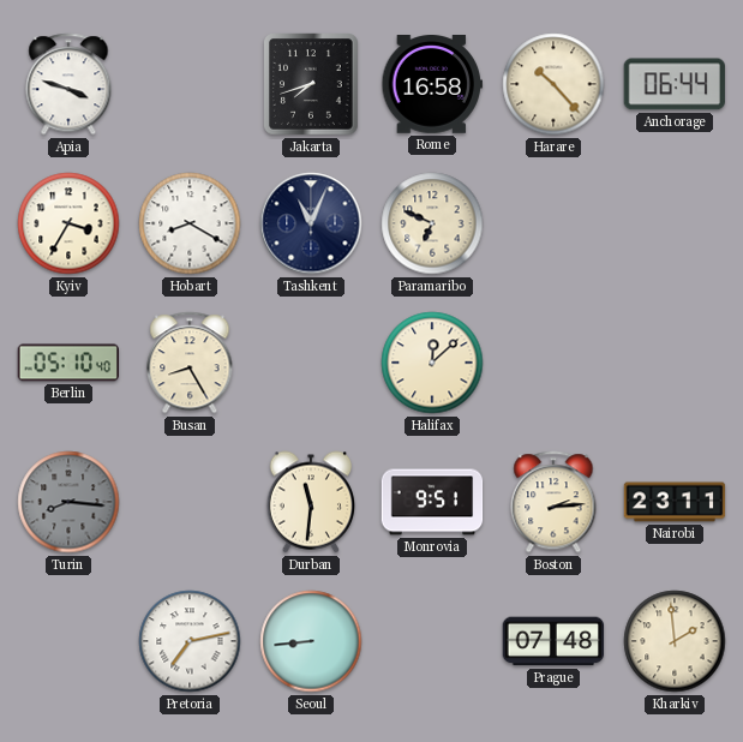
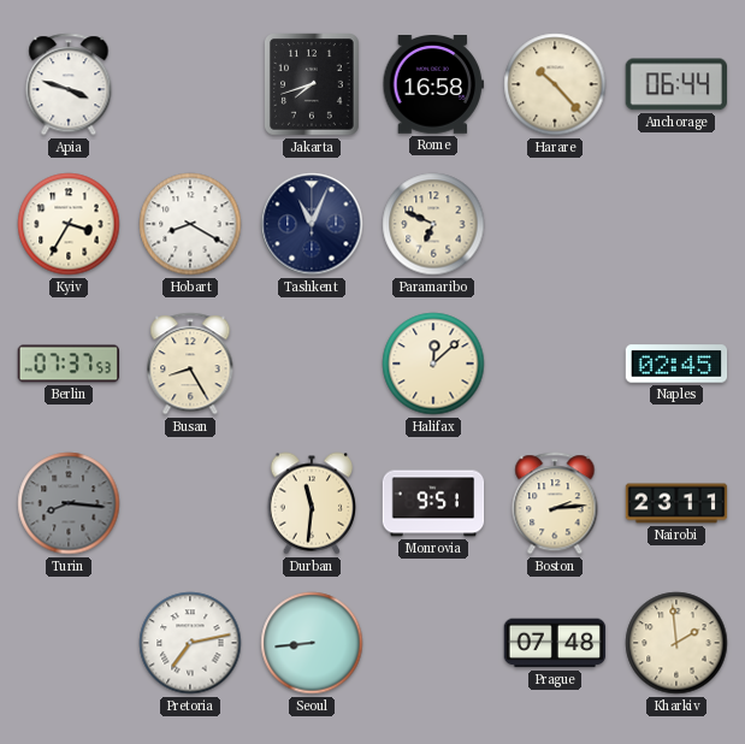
Berlin: 05:10 -> 07:37
Naples: none -> 02:45
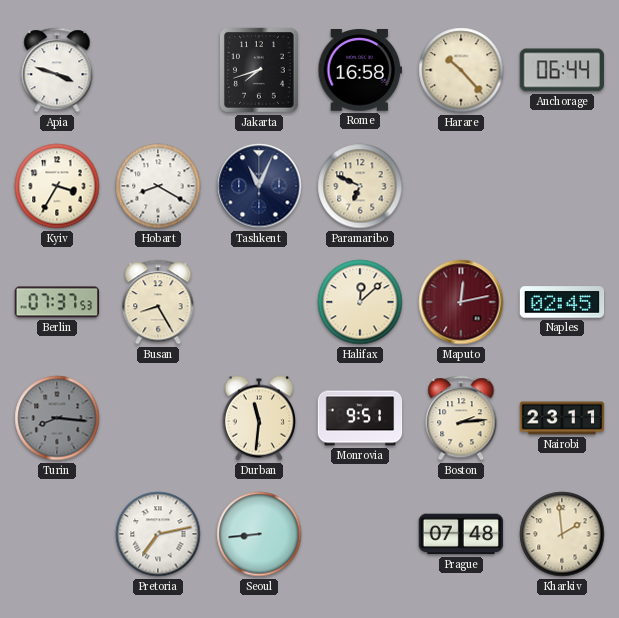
Maputo: none -> 12:13
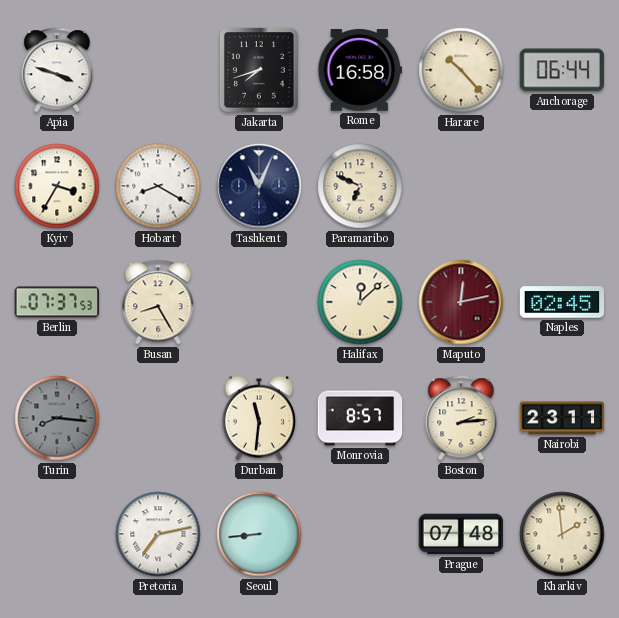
Monrovia: 9:51 -> 8:57
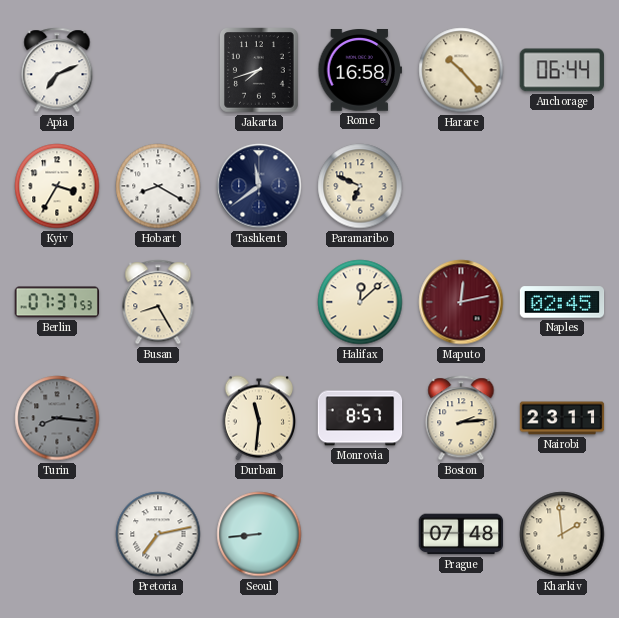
Apia: 3:48 -> 7:11
Tashkent: 11:04 -> 11:39
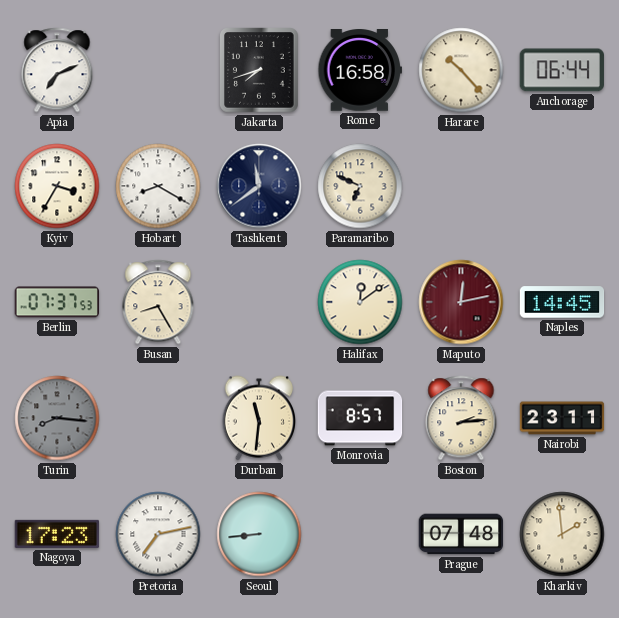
Halifax: 12:08 -> 12:09
Naples: 02:45 -> 14:45
Nagoya: none -> 17:23
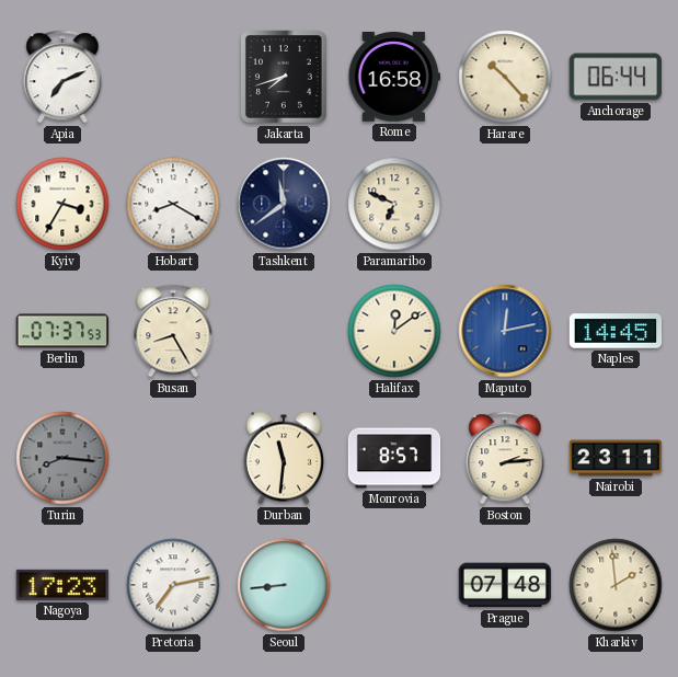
Maputo dial: burgundy -> blue
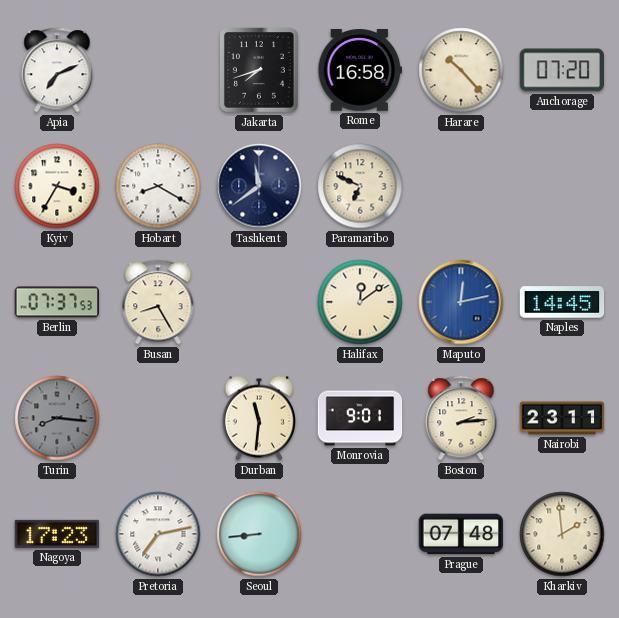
Anchorage: 06:44 -> 07:20
Monrovia: 8:57 -> 9:01
